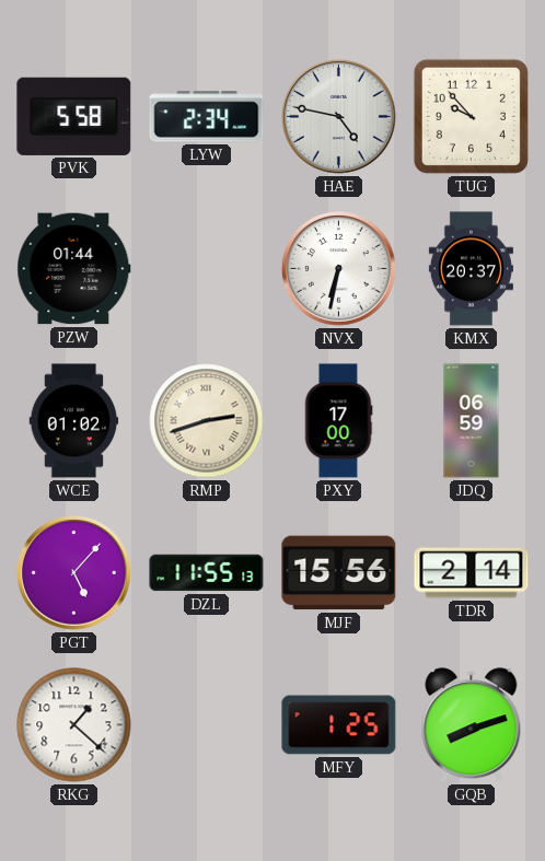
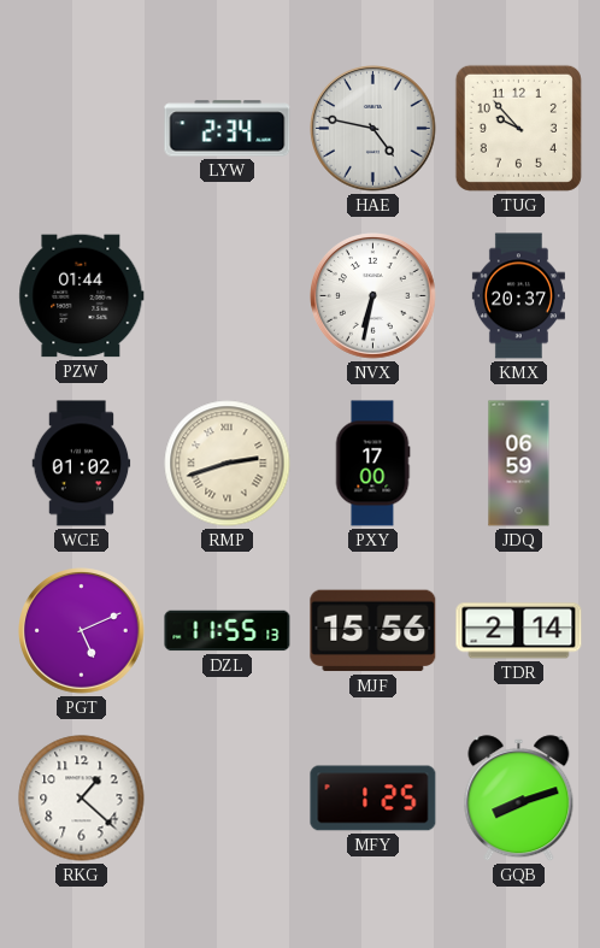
PVK: 5:58 -> none
PGT: 5:07 -> 5:11
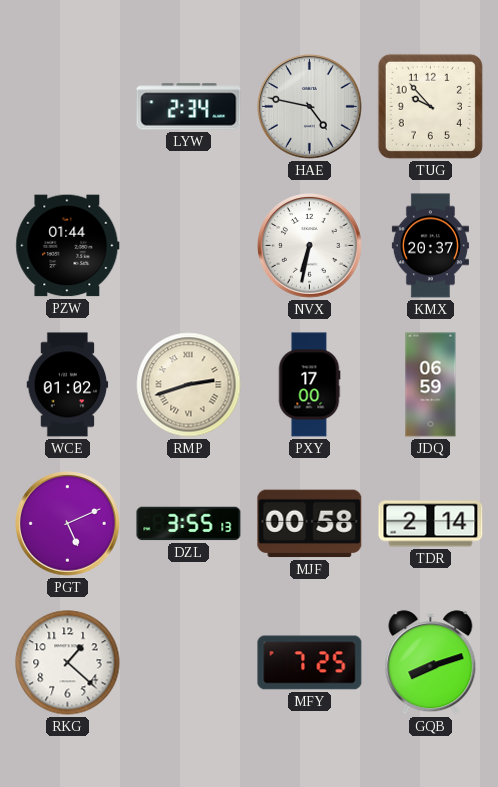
DZL: 11:55 -> 3:55
MJF: 15:56 -> 00:58
MFY: 1:25 -> 7:25
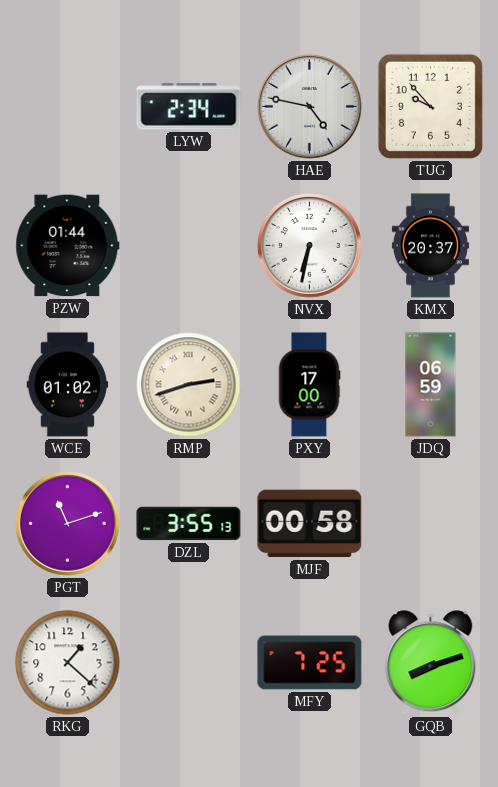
PGT: 5:11 -> 11:12
TDR: 2:14 -> none
